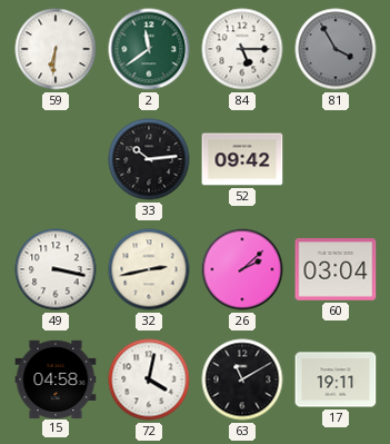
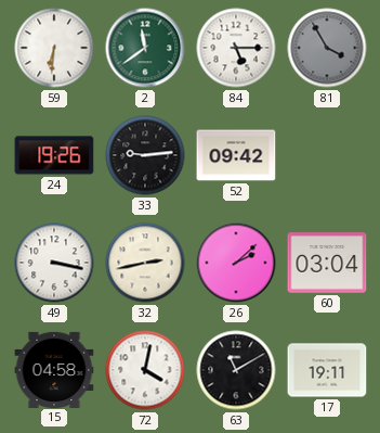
24: none -> 19:26
33: 10:14 -> 9:14
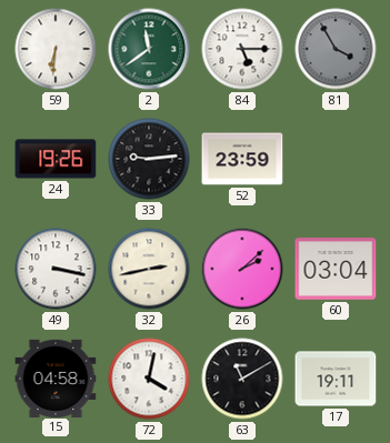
52: 09:42 -> 23:59
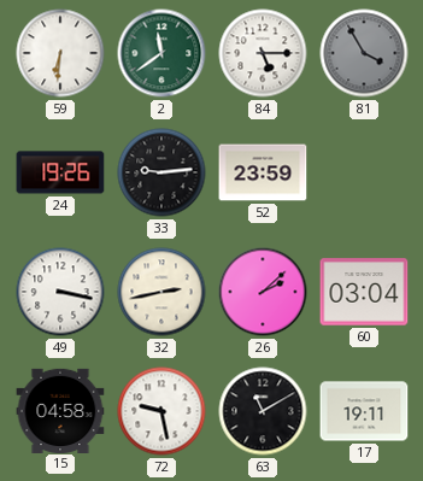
72: 4:02 -> 9:28
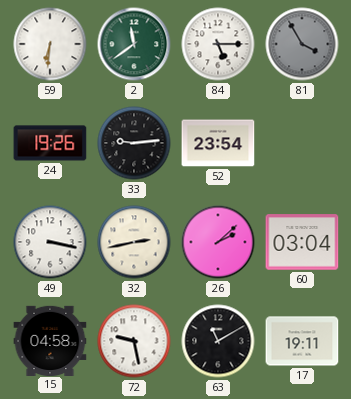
52: 23:59 -> 23:54
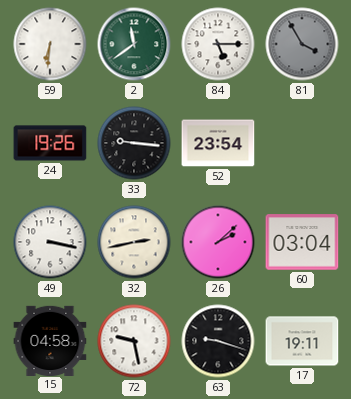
33: 9:14 -> 9:16
63: 11:10 -> 9:18
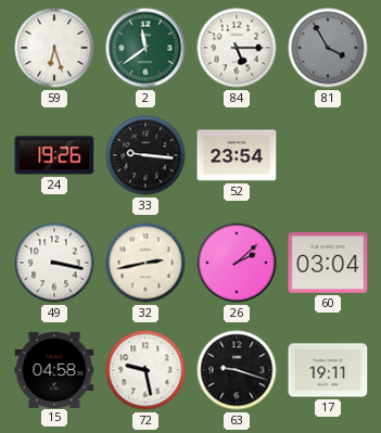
59: 6:31 -> 6:27
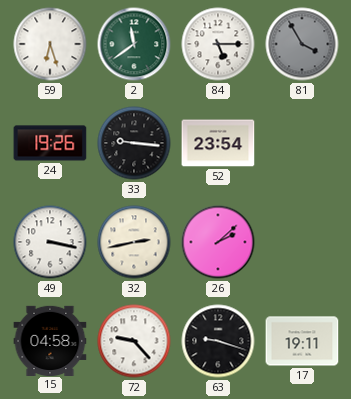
60: 03:04 -> none
72: 9:28 -> 9:23
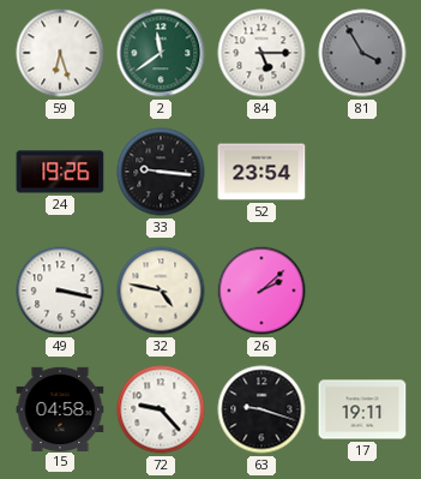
32: 2:43 -> 4:47
